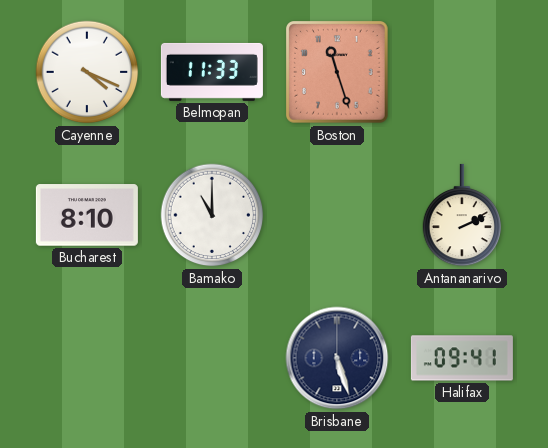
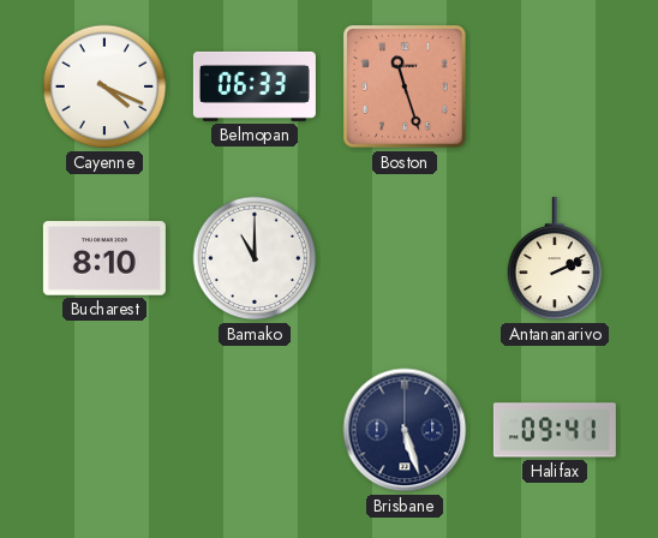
Belmopan: 11:33 -> 06:33
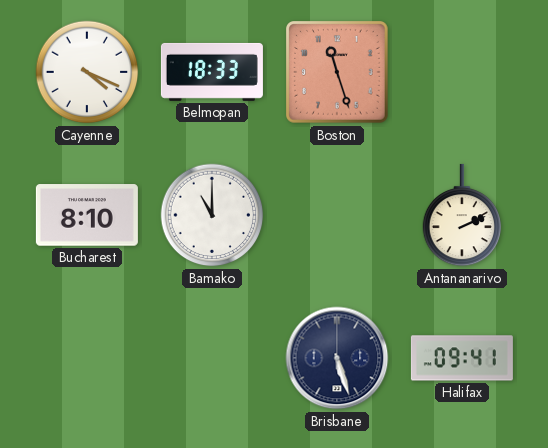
Belmopan: 06:33 -> 18:33
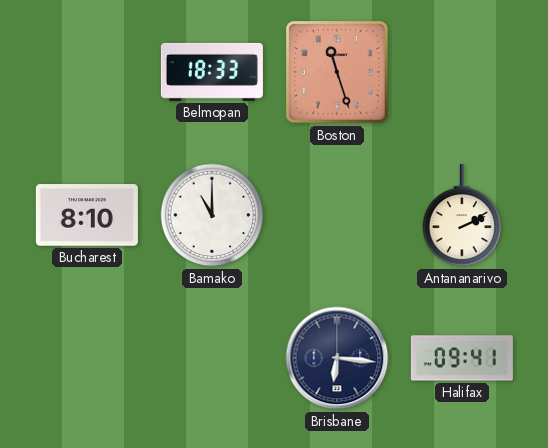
Cayenne: 4:19 -> none
Brisbane: 5:27 -> 6:16
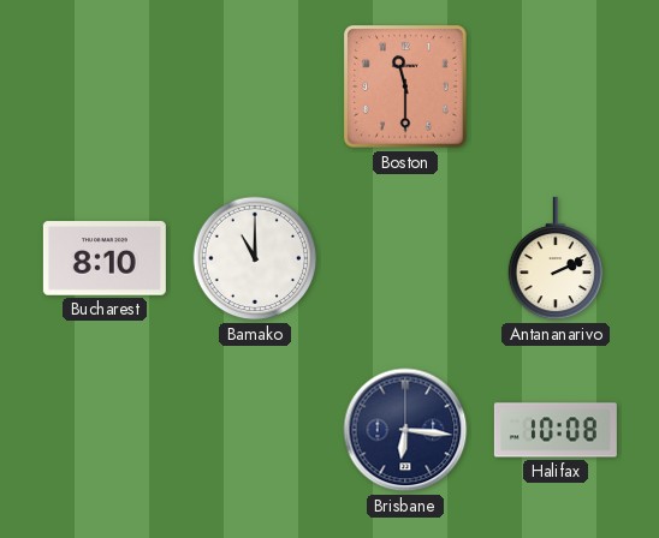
Belmopan: 18:33 -> none
Boston: 11:27 -> 11:30
Halifax: 09:41 -> 10:08
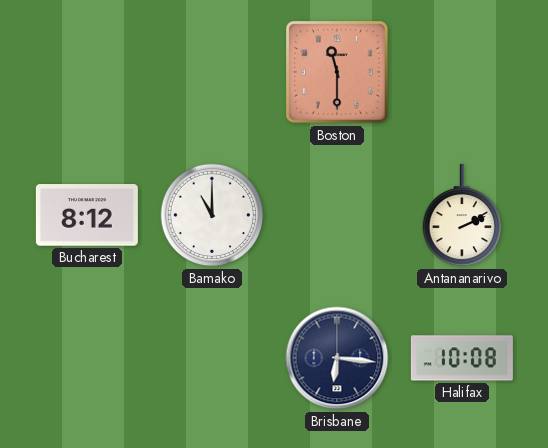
Bucharest: 8:10 -> 8:12
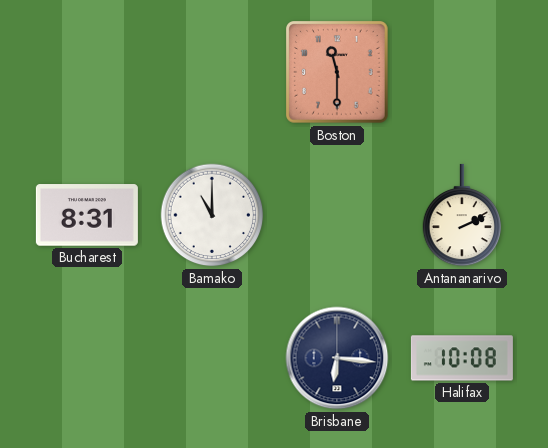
Bucharest: 8:12 -> 8:31
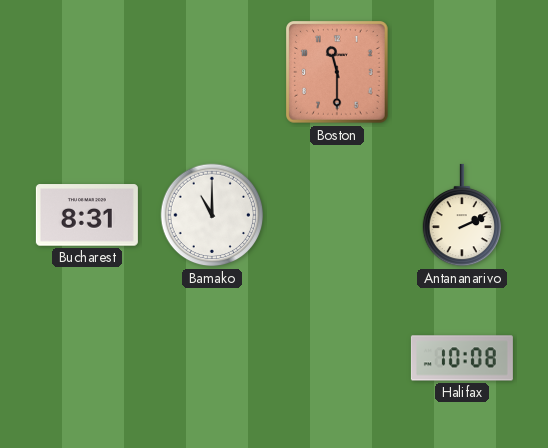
Brisbane: 6:16 -> none
